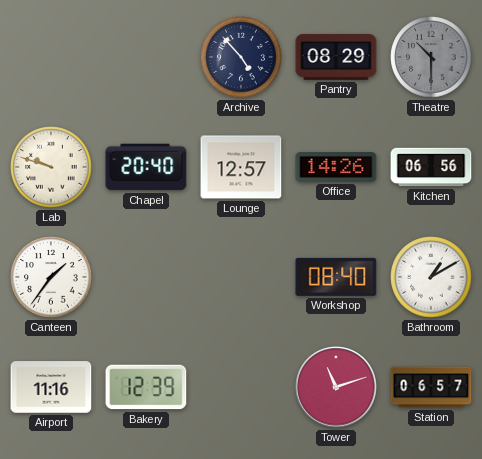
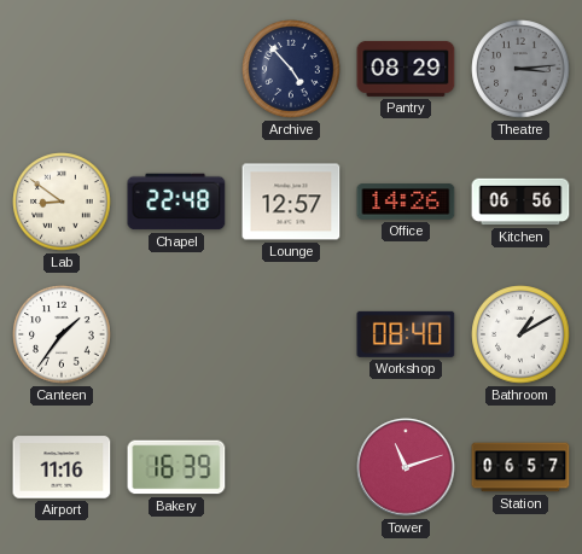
Theatre: 10:30 -> 3:14
Lab: 9:48 -> 8:51
Chapel: 20:40 -> 22:48
Bakery: 12:39 -> 16:39
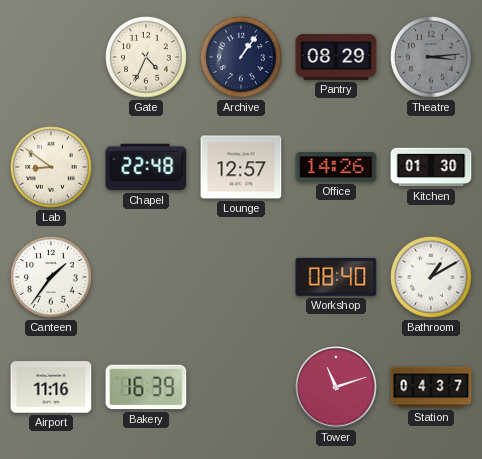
Gate: none -> 4:34
Archive: 4:53 -> 1:06
Kitchen: 06:56 -> 01:30
Station: 06:57 -> 04:37
